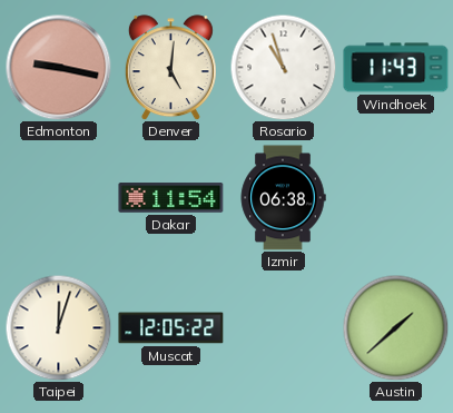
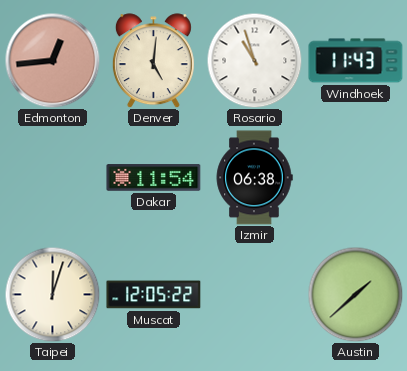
Edmonton: 9:17 -> 12:44
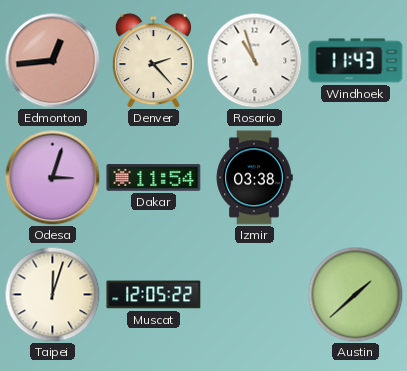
Denver: 5:01 -> 2:23
Odesa: none -> 3:03
Izmir: 06:38 -> 03:38
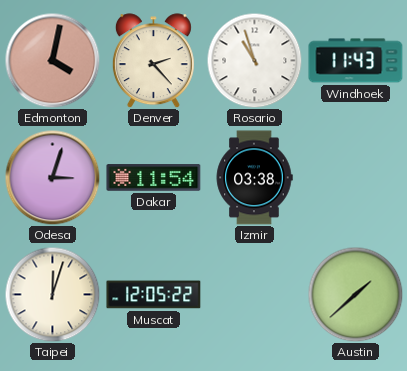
Edmonton: 12:44 -> 4:02
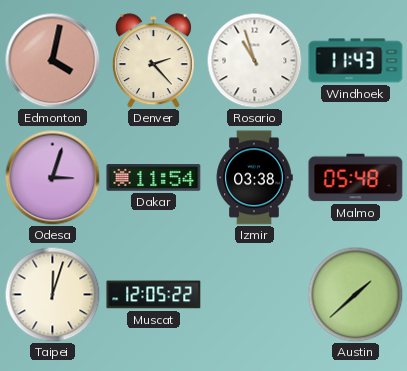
Malmo: none -> 05:48
